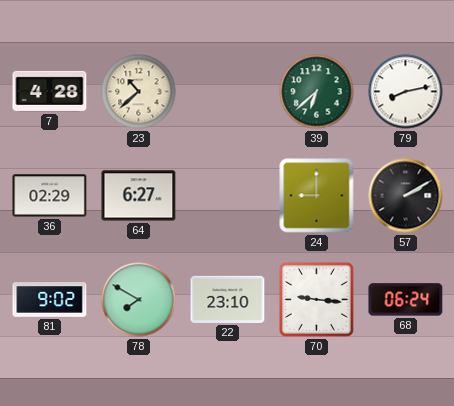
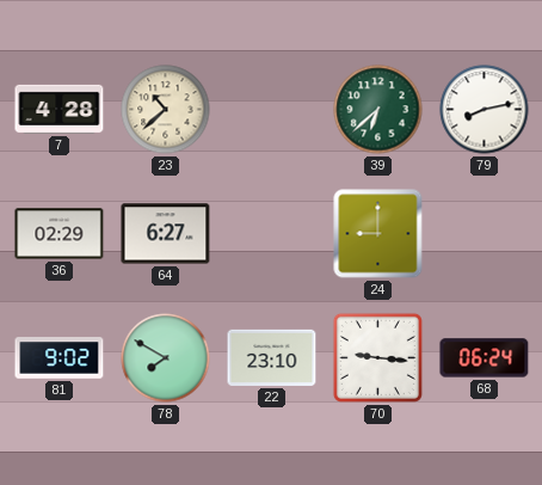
57: 2:10 -> none
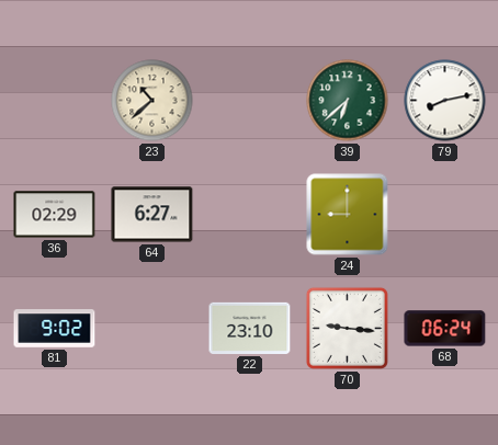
7: 4:28 -> none
78: 7:50 -> none
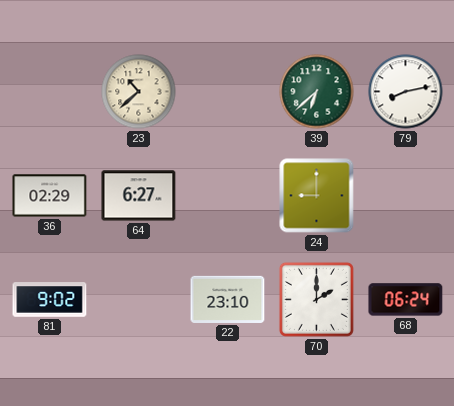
70: 9:16 -> 2:00
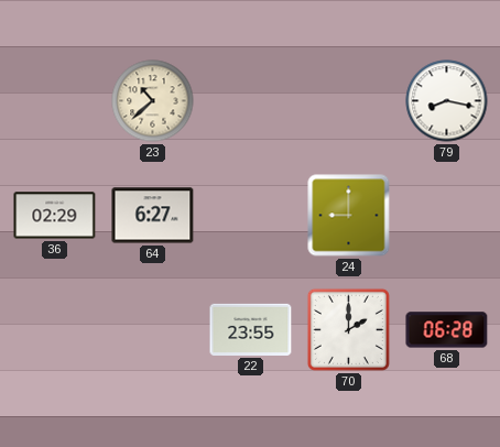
39: 6:38 -> none
79: 8:13 -> 8:17
81: 9:02 -> none
22: 23:10 -> 23:55
68: 06:24 -> 06:28
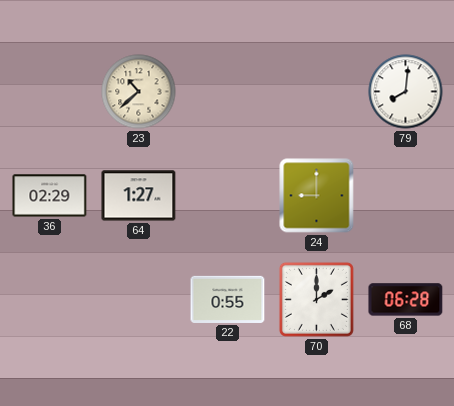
79: 8:17 -> 8:01
64: 6:27 -> 1:27
22: 23:55 -> 0:55
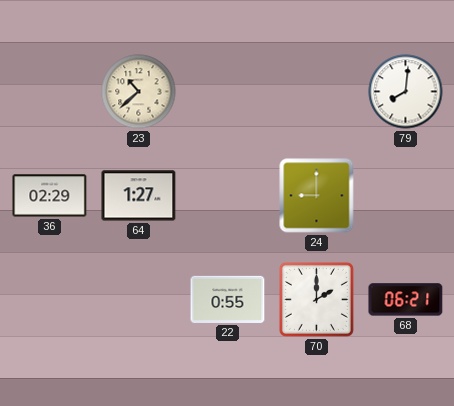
68: 06:28 -> 06:21
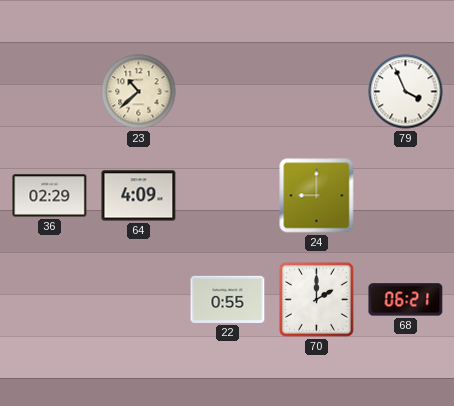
79: 8:01 -> 3:56
64: 1:27 -> 4:09
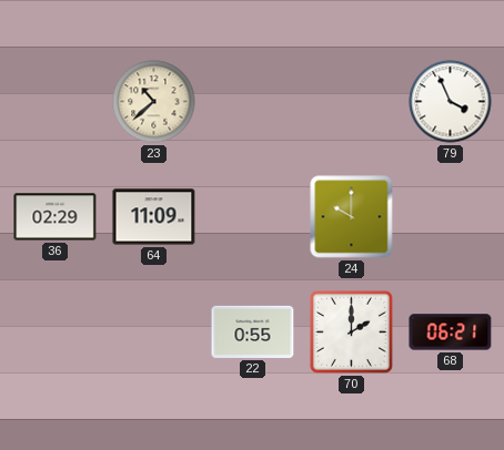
64: 4:09 -> 11:09
24: 9:00 -> 10:00
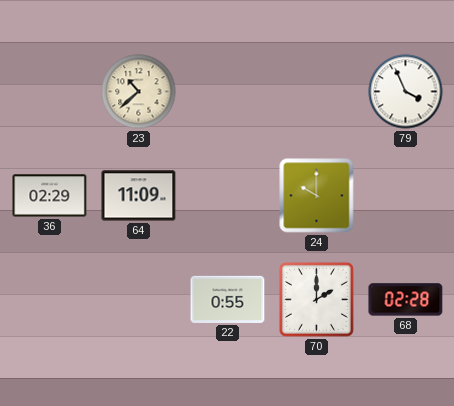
68: 06:21 -> 02:28
